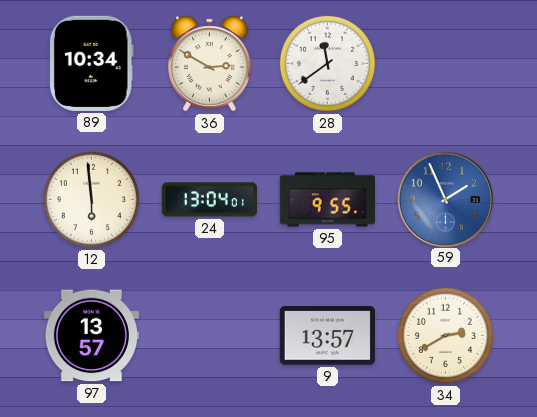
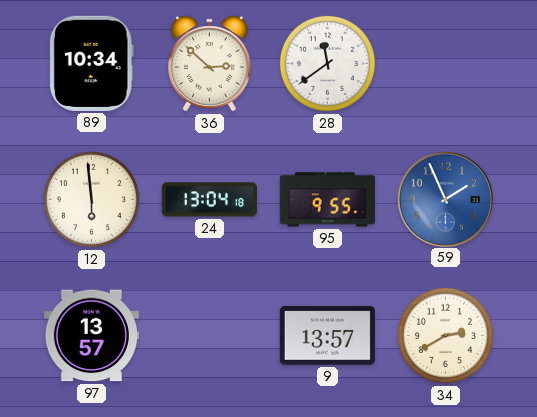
36: 2:50 -> 2:52
24: 13:04:01 -> 13:04:18
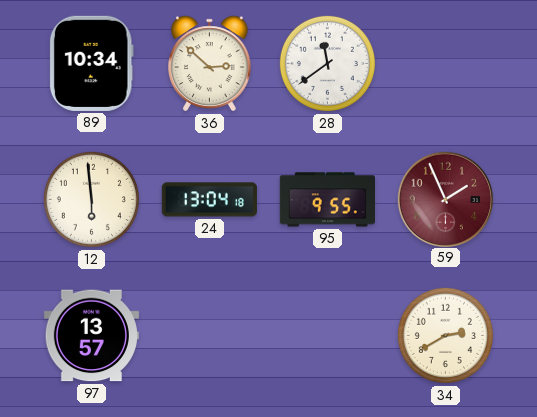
59 dial: blue -> burgundy
9: 13:57 -> none
